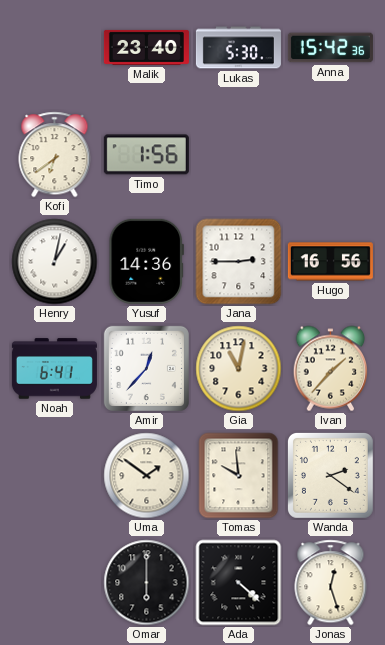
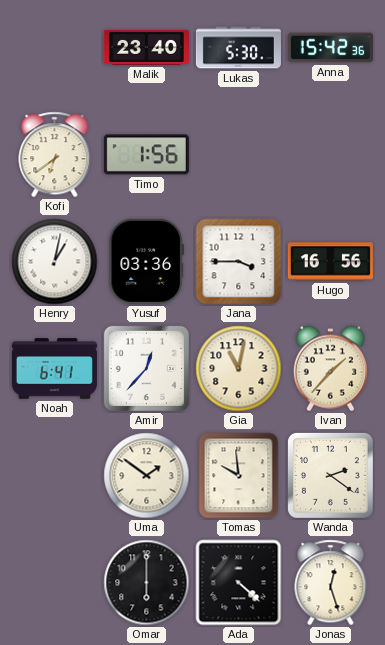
Yusuf: 14:36 -> 03:36
Jana: 2:45 -> 3:45
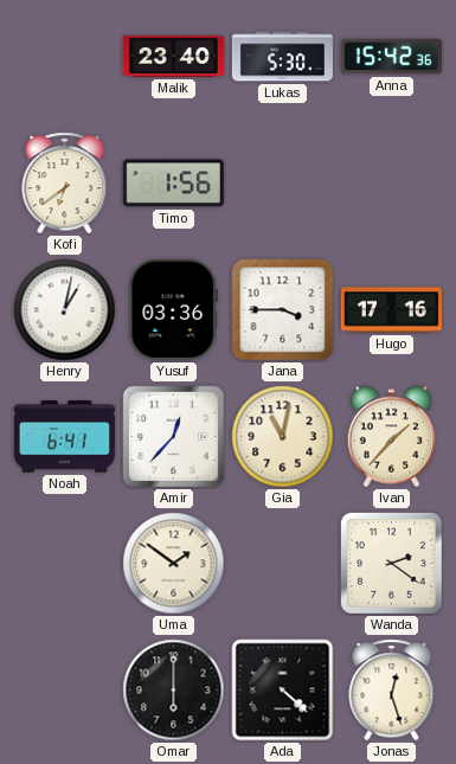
Hugo: 16:56 -> 17:16
Tomas: 9:59 -> none
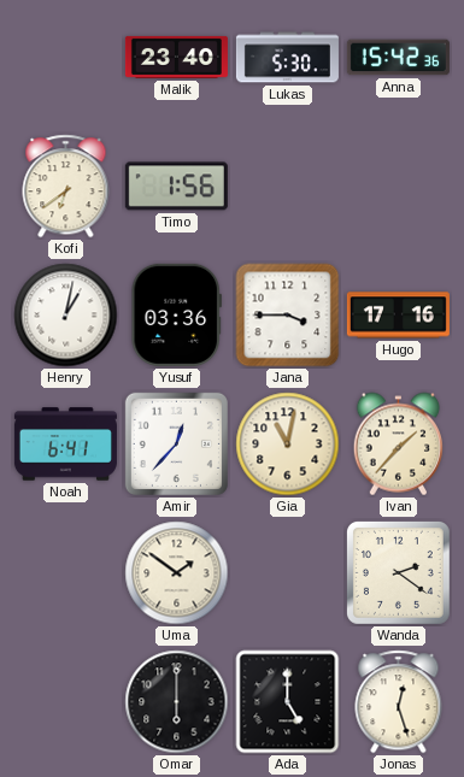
Ada: 4:22 -> 5:00
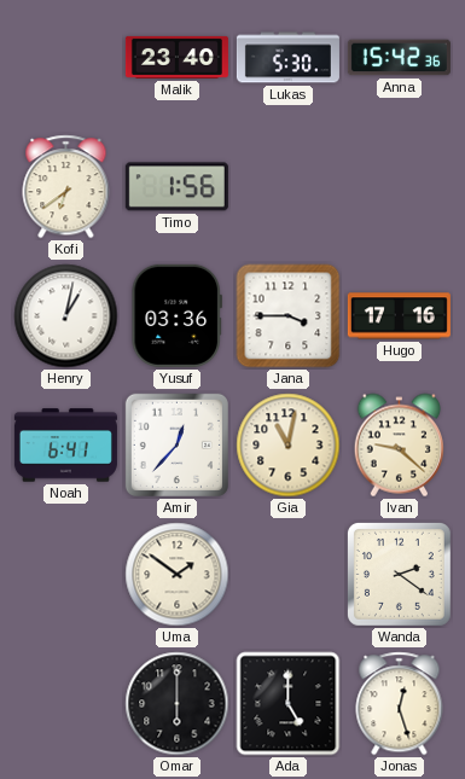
Ivan: 1:37 -> 9:22
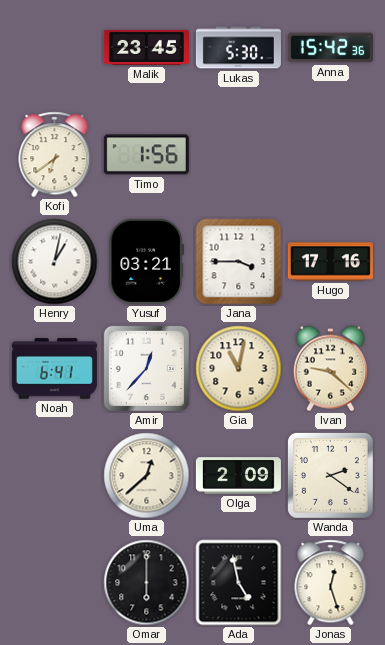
Malik: 23:40 -> 23:45
Yusuf: 03:36 -> 03:21
Uma: 1:51 -> 12:38
Olga: none -> 2:09
Ada: 5:00 -> 4:58
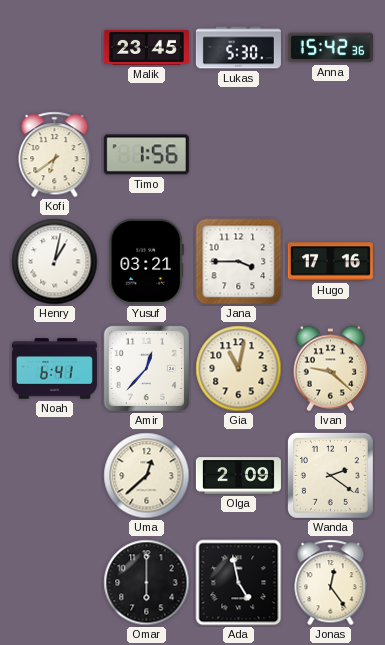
Jonas: 12:27 -> 12:24
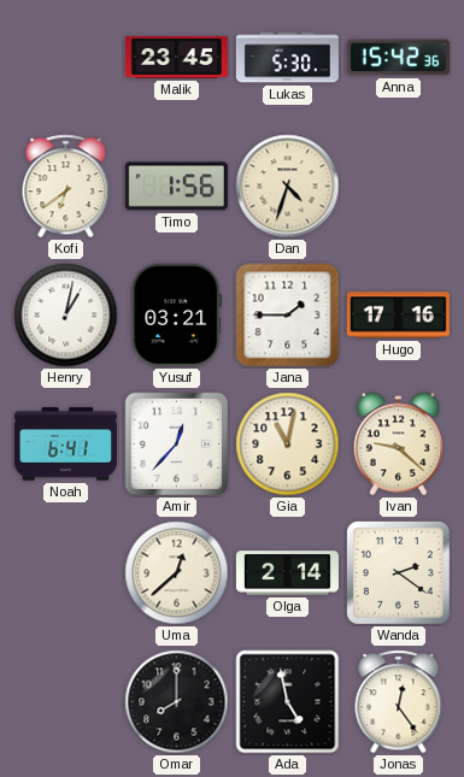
Dan: none -> 4:33
Jana: 3:45 -> 1:45
Olga: 2:09 -> 2:14
Omar: 6:00 -> 8:00
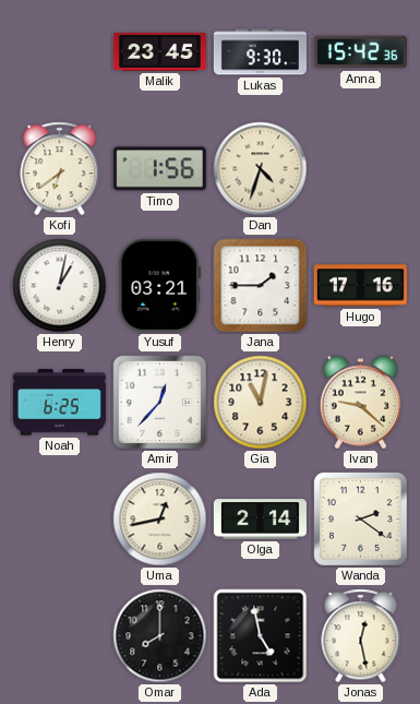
Lukas: 5:30 -> 9:30
Noah: 6:41 -> 6:25
Uma: 12:38 -> 12:43
Jonas: 12:24 -> 12:28
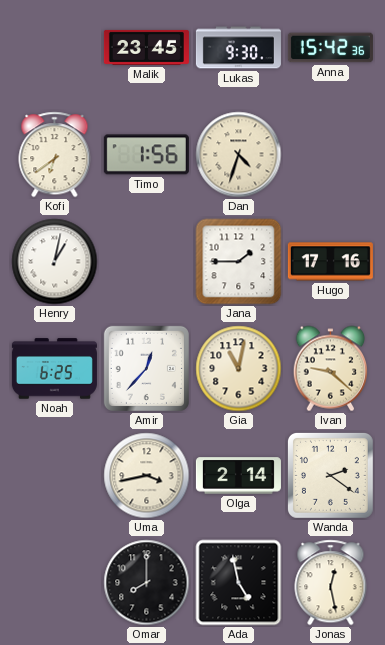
Yusuf: 03:21 -> none
Uma: 12:43 -> 3:43
